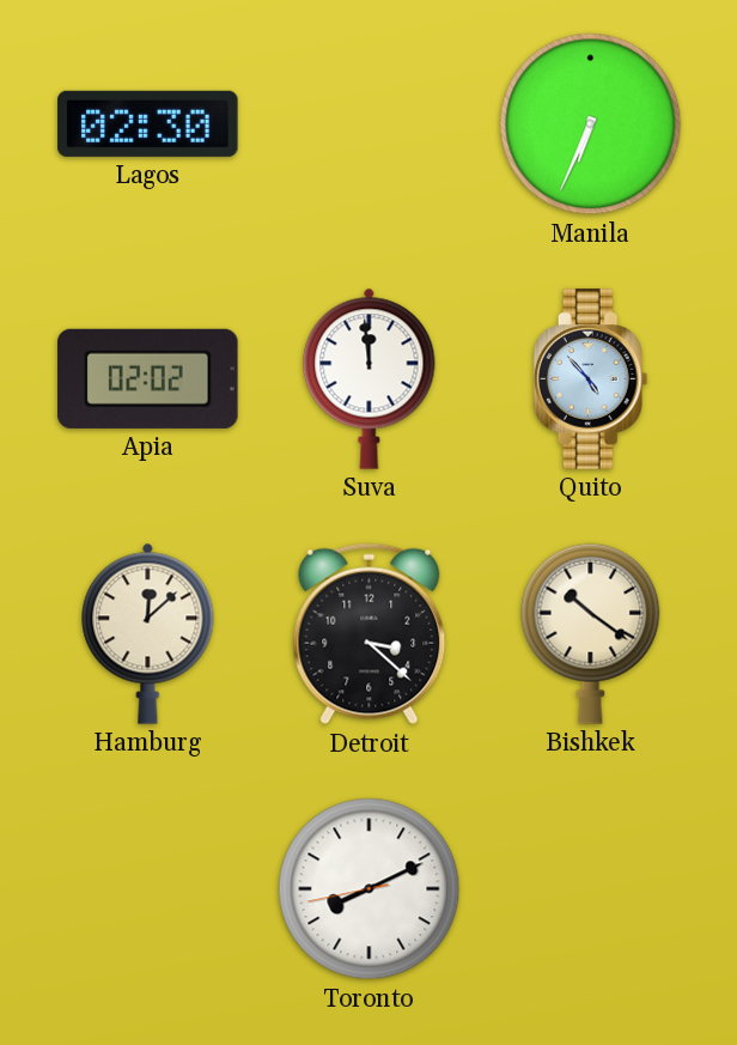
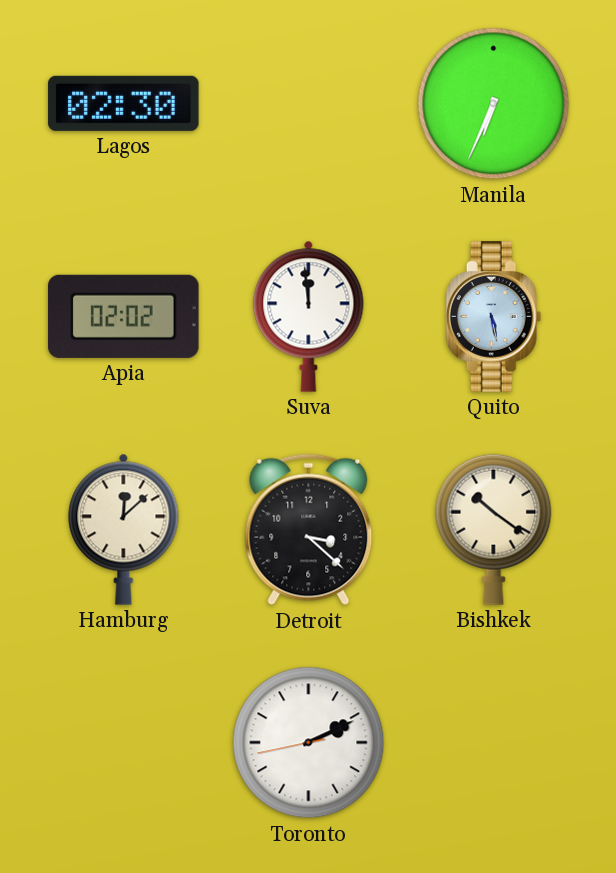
Quito: 4:53 -> 5:28
Toronto: 8:10 -> 2:10
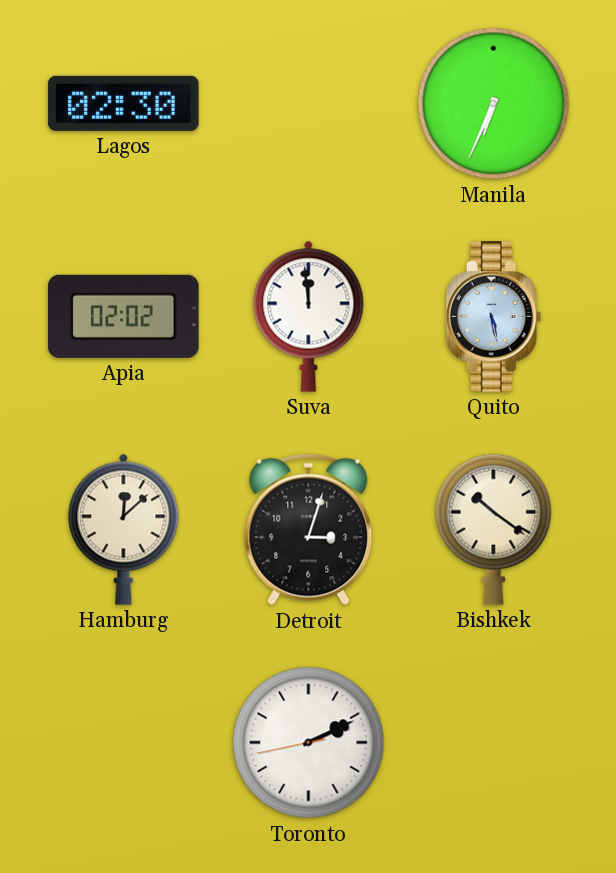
Detroit: 3:22 -> 3:03
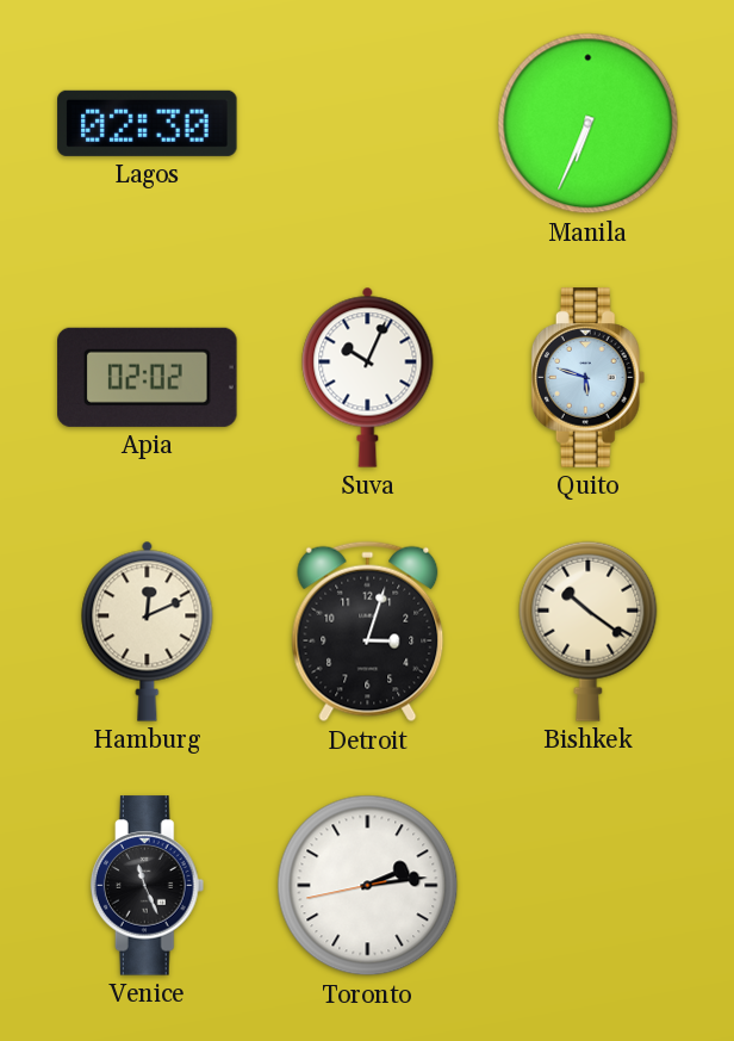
Suva: 11:59 -> 10:04
Quito: 5:28 -> 5:48
Hamburg: 12:08 -> 12:11
Venice: none -> 11:26
Toronto: 2:10 -> 2:13
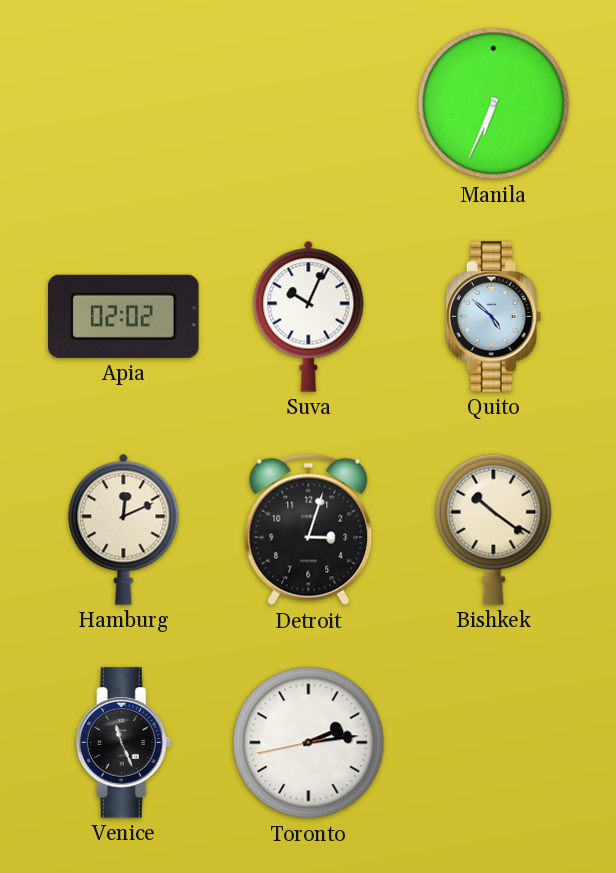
Lagos: 02:30 -> none
Quito: 5:48 -> 4:52
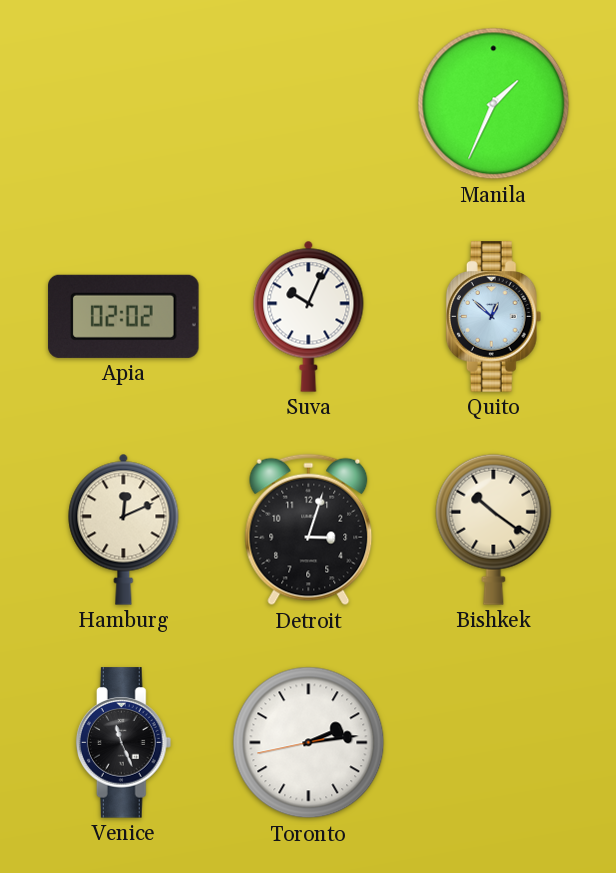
Manila: 6:34 -> 1:34
Quito: 4:52 -> 12:52
